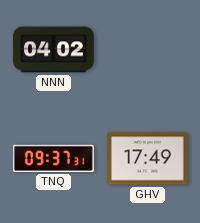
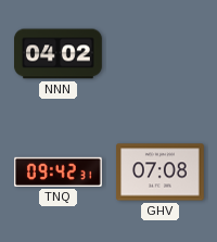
TNQ: 09:37 -> 09:42
GHV: 17:49 -> 07:08
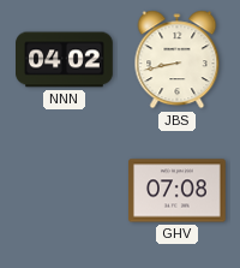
JBS: none -> 8:43
TNQ: 09:42 -> none
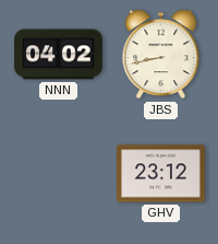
GHV: 07:08 -> 23:12
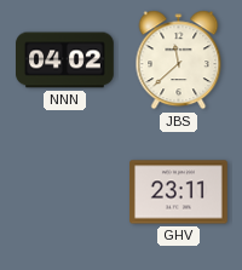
JBS: 8:43 -> 11:38
GHV: 23:12 -> 23:11
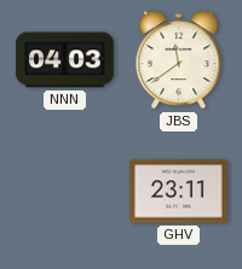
NNN: 04:02 -> 04:03
JBS: 11:38 -> 11:39
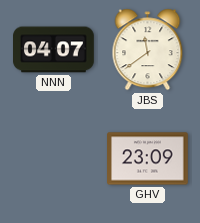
NNN: 04:03 -> 04:07
GHV: 23:11 -> 23:09
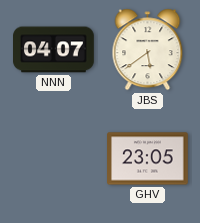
JBS: 11:39 -> 5:39
GHV: 23:09 -> 23:05
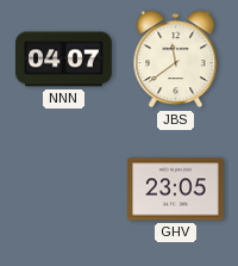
JBS: 5:39 -> 11:39
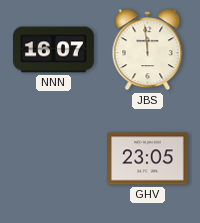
NNN: 04:07 -> 16:07
JBS: 11:39 -> 11:59
